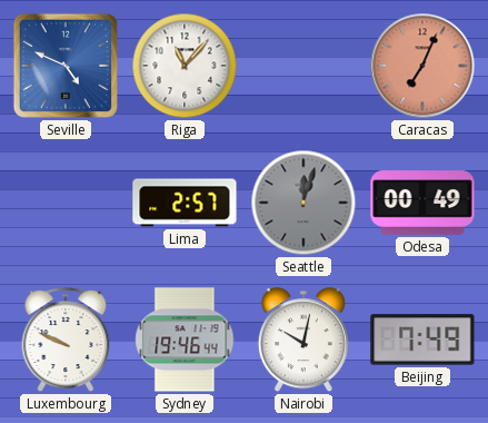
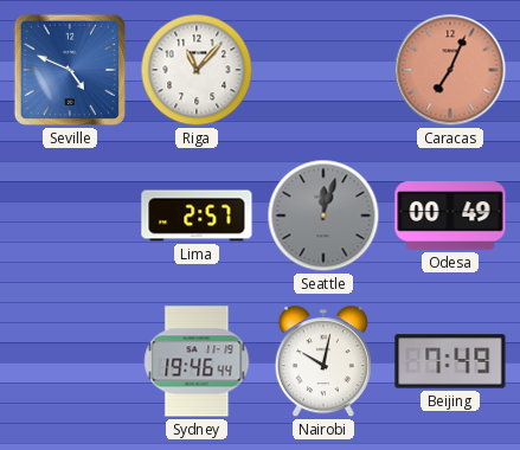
Luxembourg: 9:49 -> none
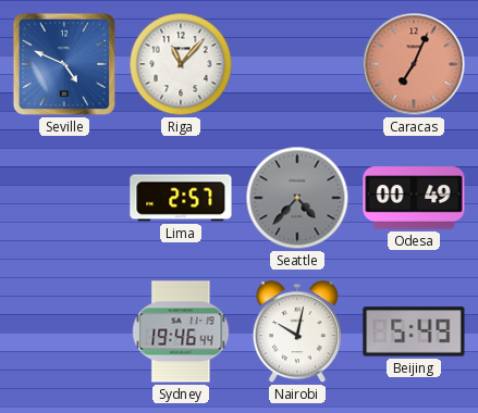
Seattle: 12:03 -> 4:37
Beijing: 7:49 -> 5:49
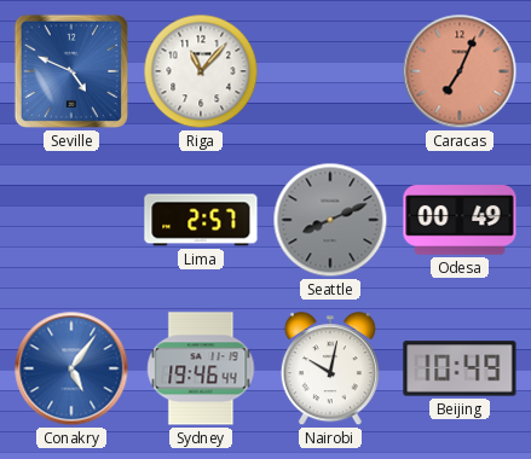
Seattle: 4:37 -> 8:11
Conakry: none -> 5:06
Beijing: 5:49 -> 10:49
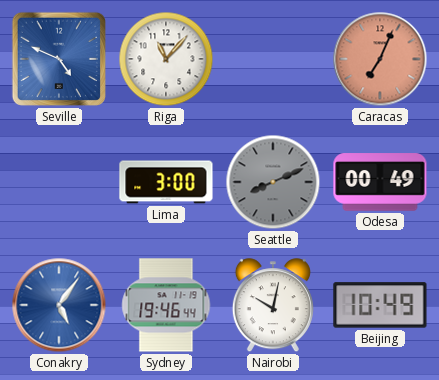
Lima: 2:57 -> 3:00
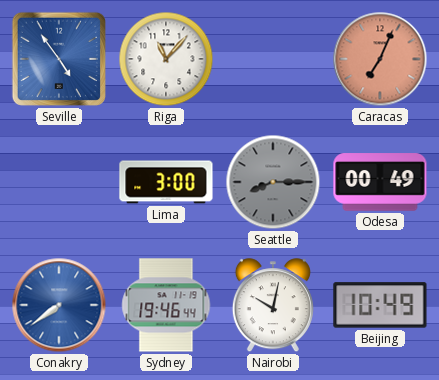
Seville: 4:49 -> 4:54
Seattle: 8:11 -> 8:15
Conakry: 5:06 -> 7:39
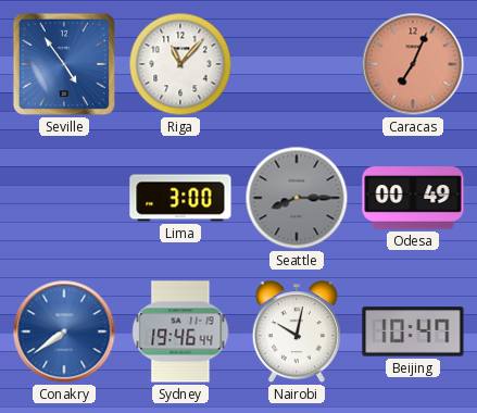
Beijing: 10:49 -> 10:47
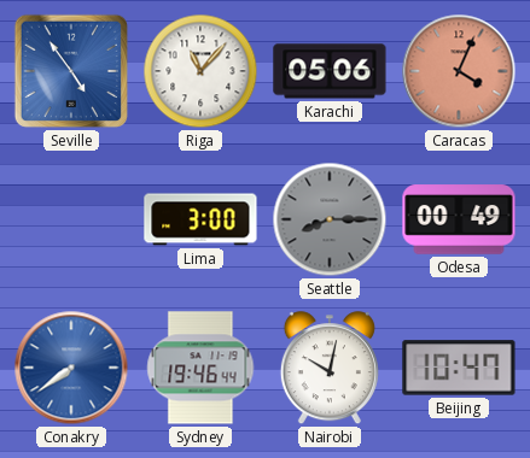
Karachi: none -> 05:06
Caracas: 7:04 -> 4:04
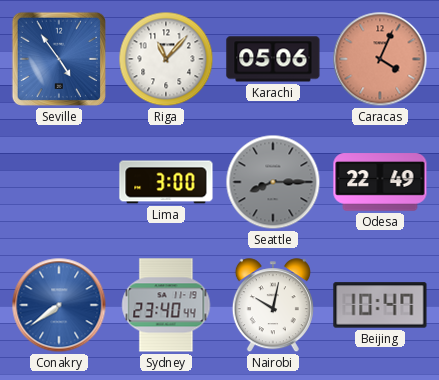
Odesa: 00:49 -> 22:49
Sydney: 19:46 -> 23:40
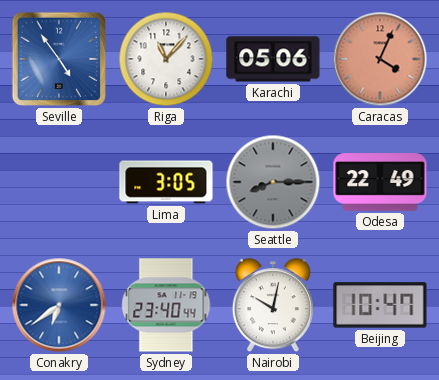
Lima: 3:00 -> 3:05
Conakry: 7:39 -> 6:39
